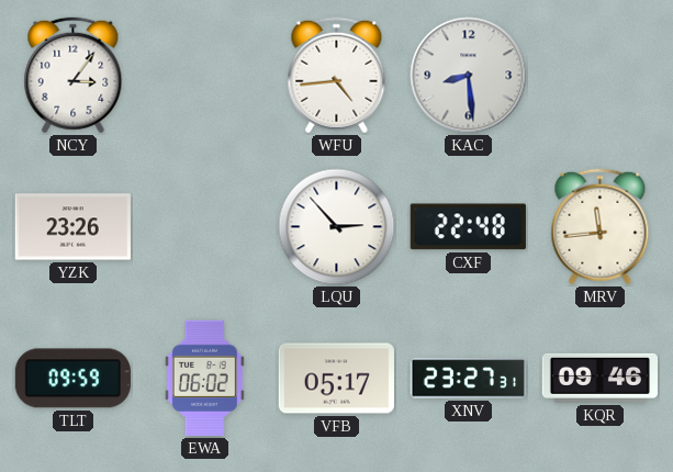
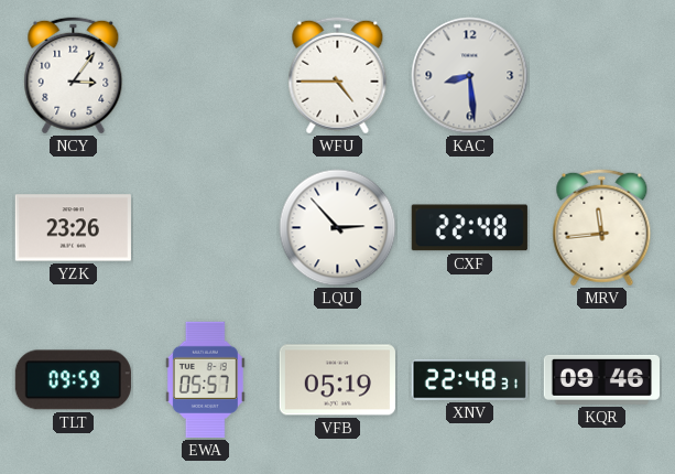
WFU: 4:44 -> 4:45
EWA: 06:02 -> 05:57
VFB: 05:17 -> 05:19
XNV: 23:27 -> 22:48
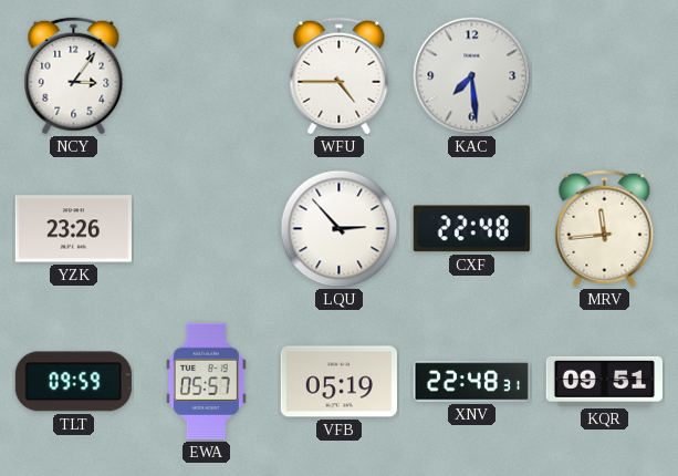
KAC: 8:29 -> 7:29
KQR: 09:46 -> 09:51
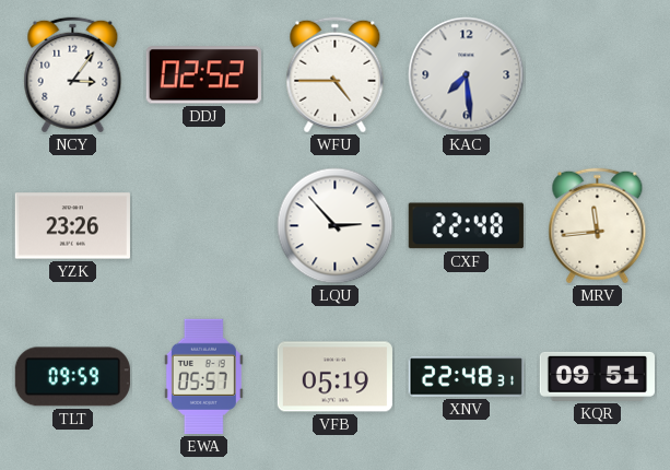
DDJ: none -> 02:52
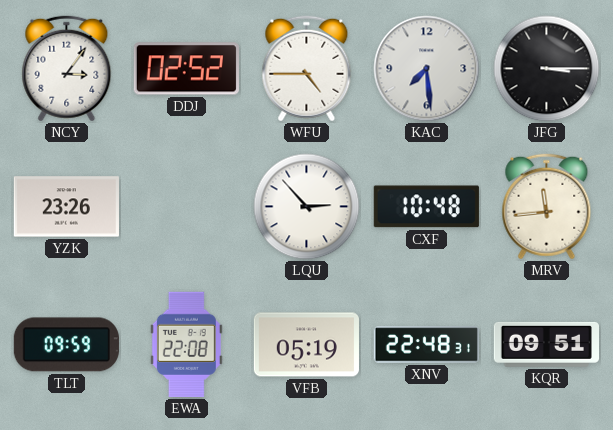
JFG: none -> 3:15
CXF: 22:48 -> 10:48
EWA: 05:57 -> 22:08
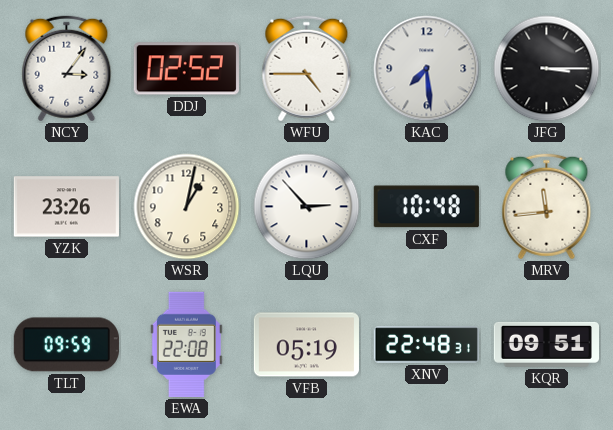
WSR: none -> 1:02
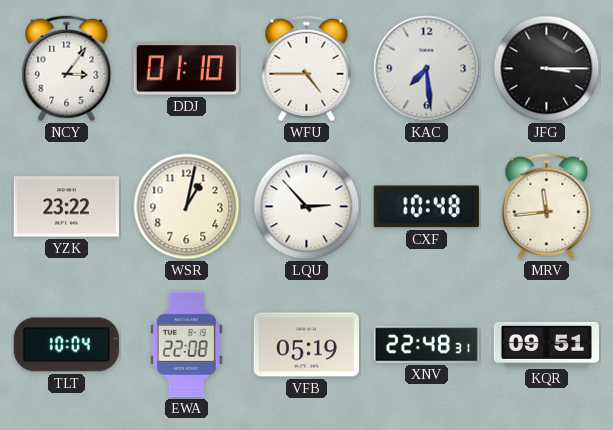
DDJ: 02:52 -> 01:10
YZK: 23:26 -> 23:22
TLT: 09:59 -> 10:04
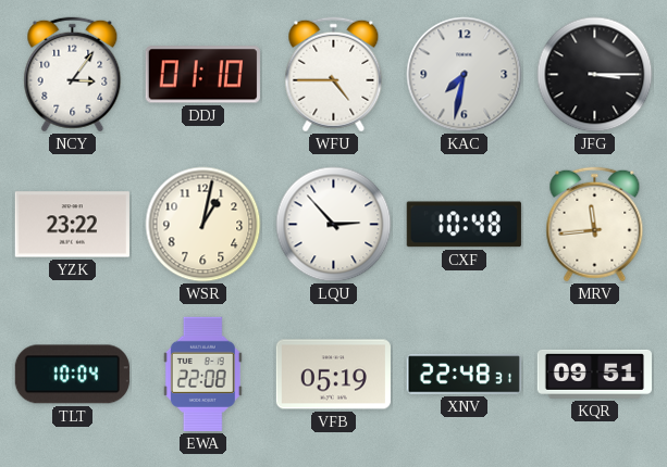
KAC: 7:29 -> 7:32
